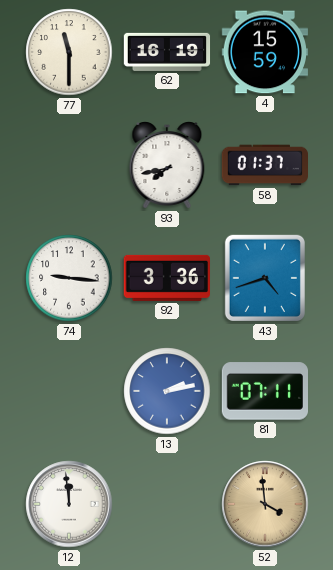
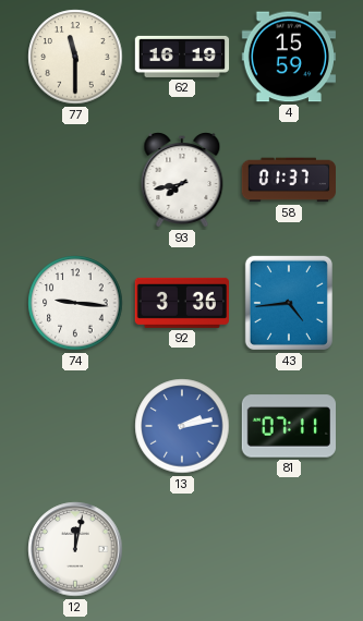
43: 4:42 -> 4:44
12: 11:59 -> 12:02
52: 3:59 -> none
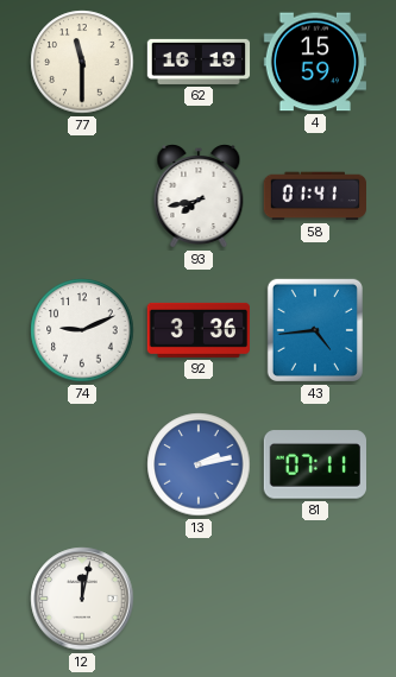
58: 01:37 -> 01:41
74: 9:16 -> 9:11
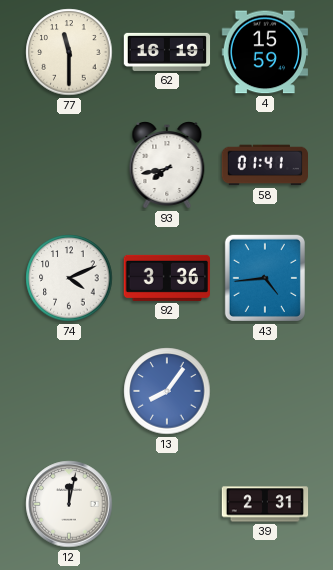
74: 9:11 -> 4:11
13: 2:13 -> 8:06
81: 07:11 -> none
39: none -> 2:31
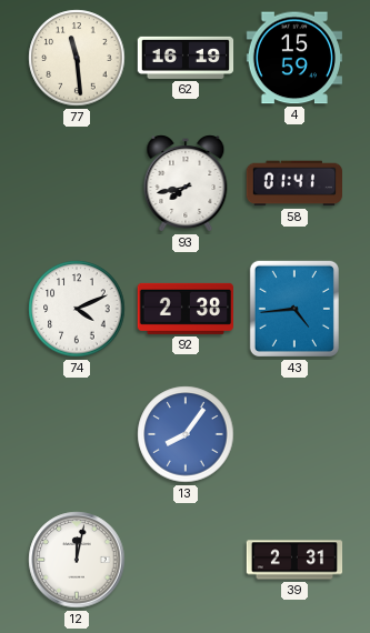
77: 11:30 -> 11:29
92: 3:36 -> 2:38
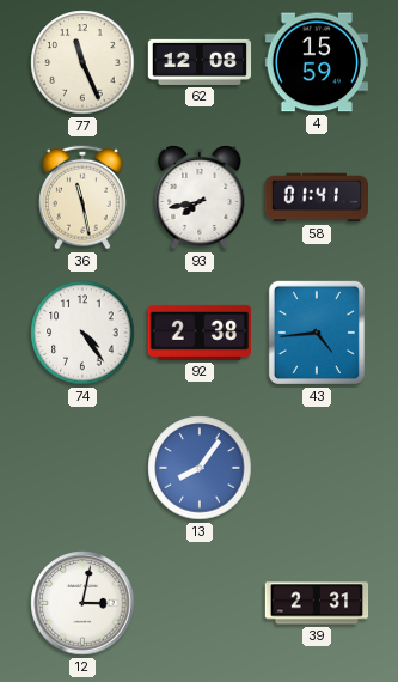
77: 11:29 -> 11:26
62: 16:19 -> 12:08
36: none -> 11:28
74: 4:11 -> 4:24
12: 12:02 -> 3:02
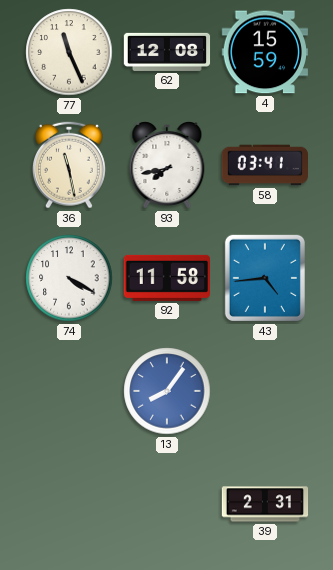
58: 01:41 -> 03:41
74: 4:24 -> 4:20
92: 2:38 -> 11:58
12: 3:02 -> none
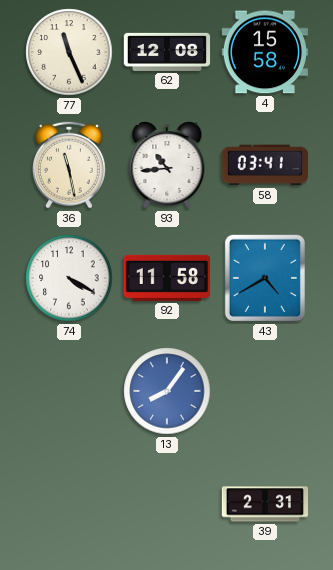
4: 15:59 -> 15:58
93: 7:43 -> 10:44
43: 4:44 -> 4:40
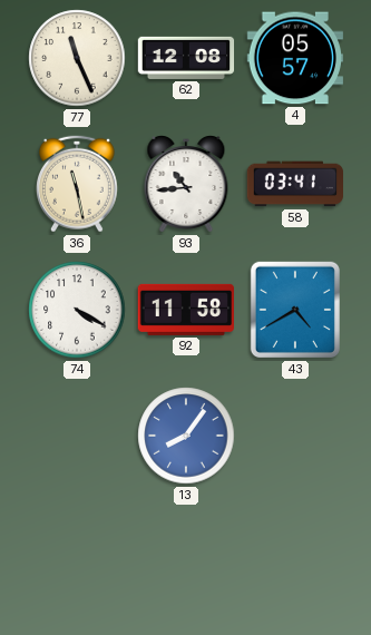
4: 15:58 -> 05:57
39: 2:31 -> none
